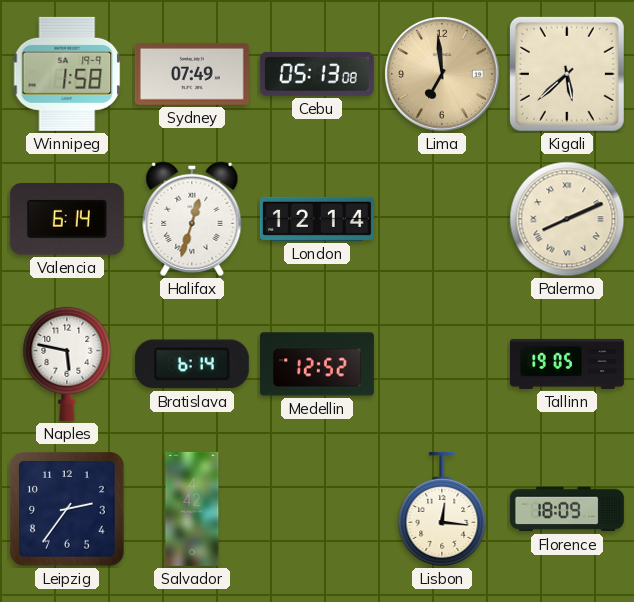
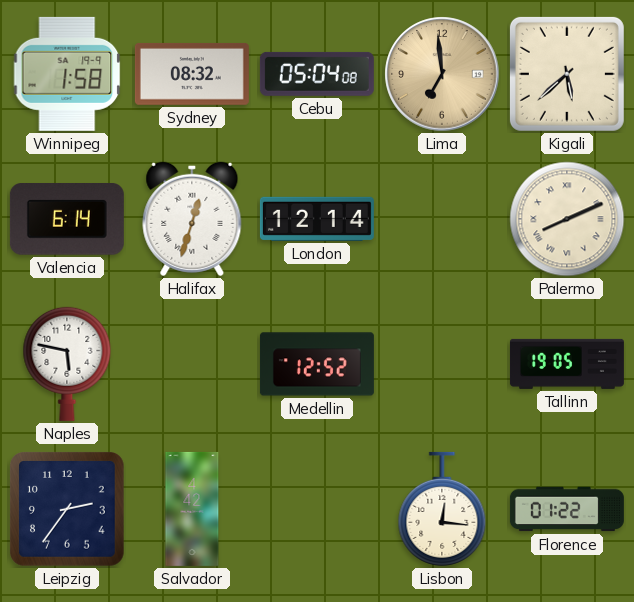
Sydney: 07:49 -> 08:32
Cebu: 05:13 -> 05:04
Bratislava: 6:14 -> none
Florence: 18:09 -> 01:22
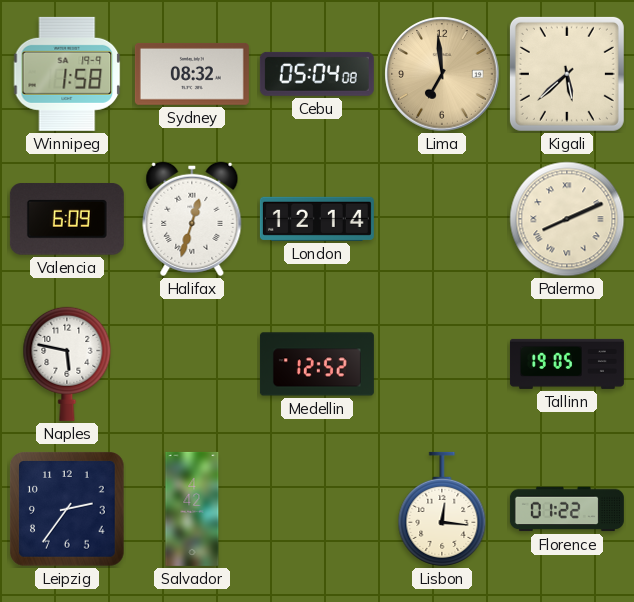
Valencia: 6:14 -> 6:09
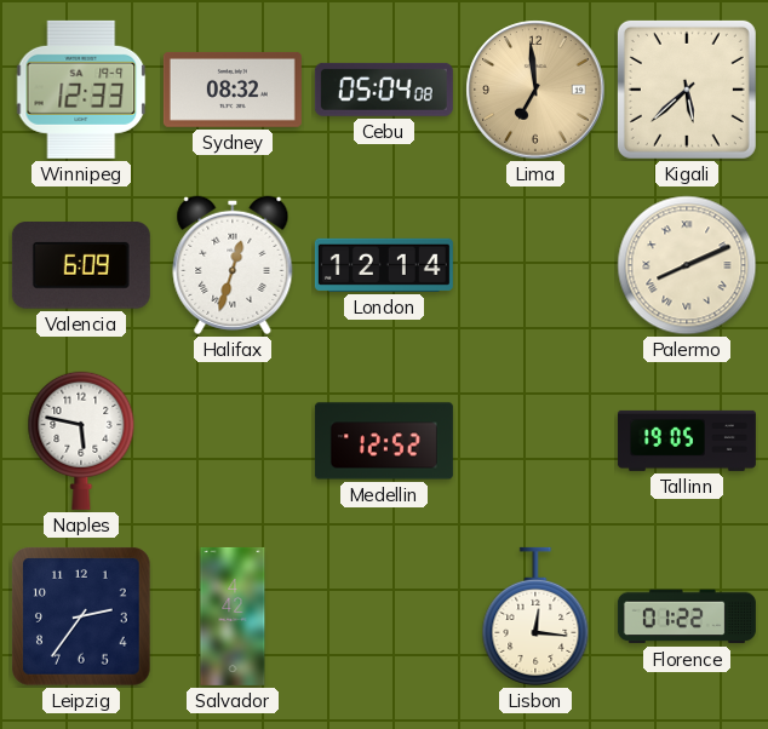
Winnipeg: 1:58 -> 12:33
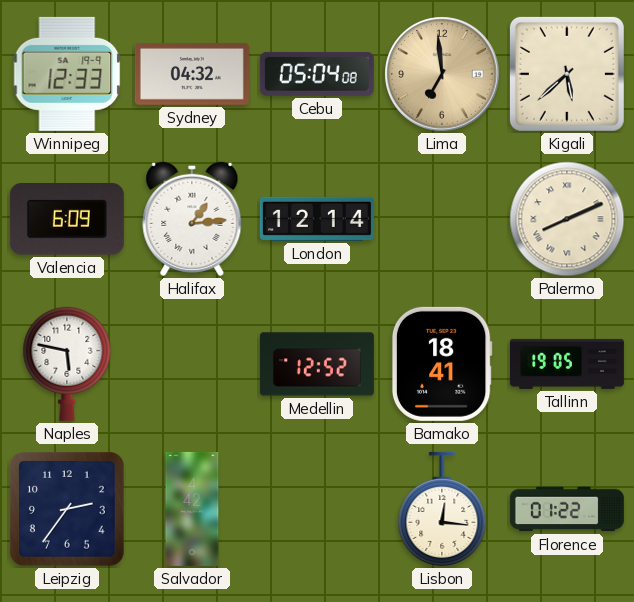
Sydney: 08:32 -> 04:32
Halifax: 12:33 -> 1:14
Bamako: none -> 18:41
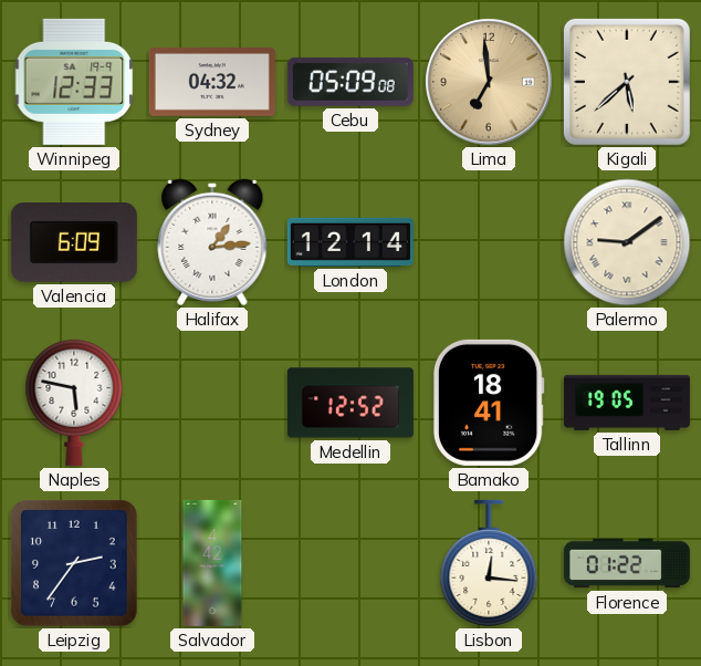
Cebu: 05:04 -> 05:09
Palermo: 8:11 -> 9:09
